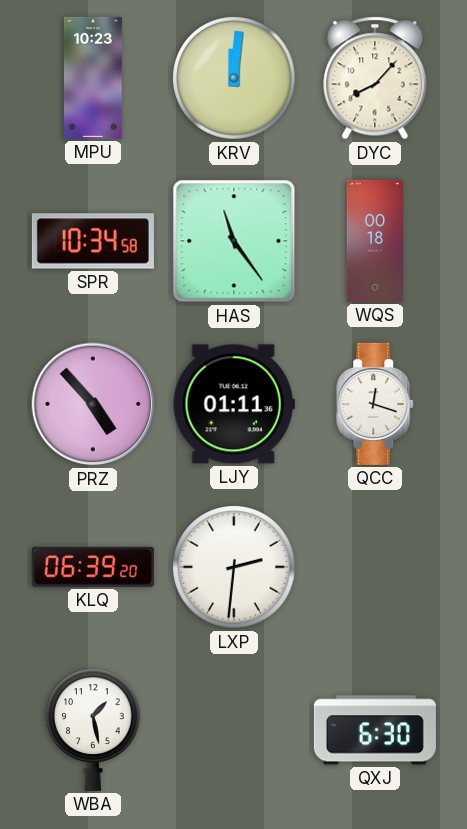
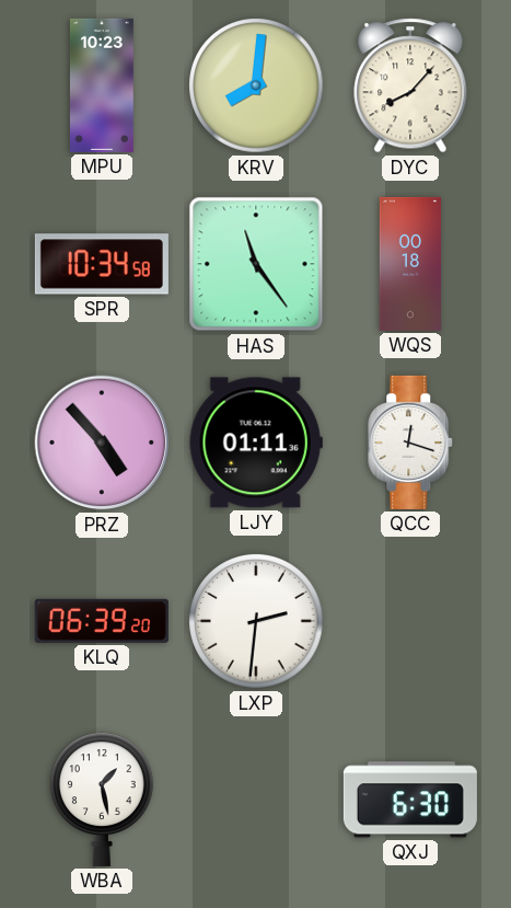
KRV: 12:01 -> 8:01
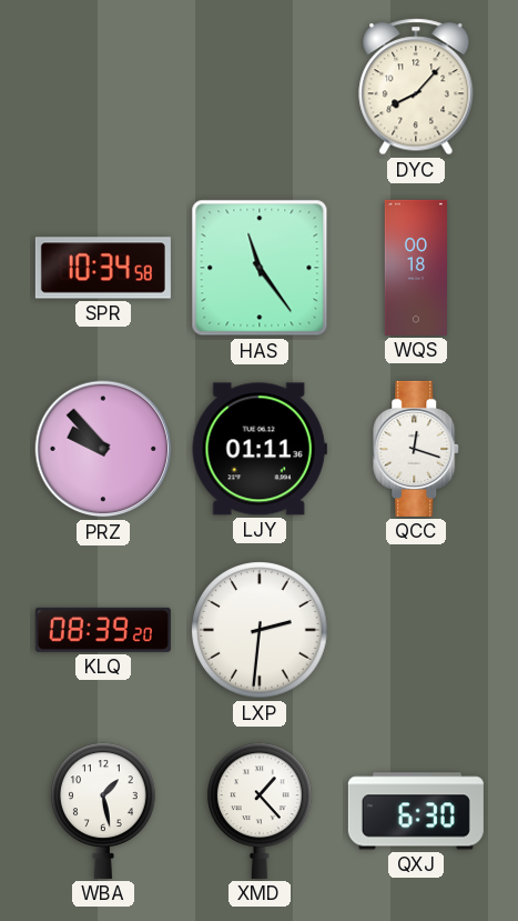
MPU: 10:23 -> none
KRV: 8:01 -> none
PRZ: 4:53 -> 9:53
KLQ: 06:39 -> 08:39
XMD: none -> 1:23
